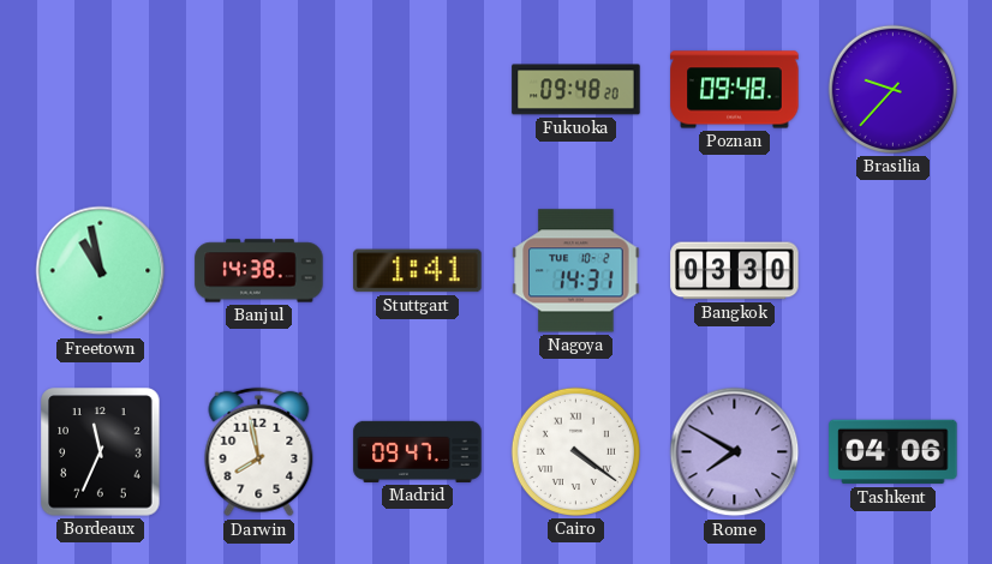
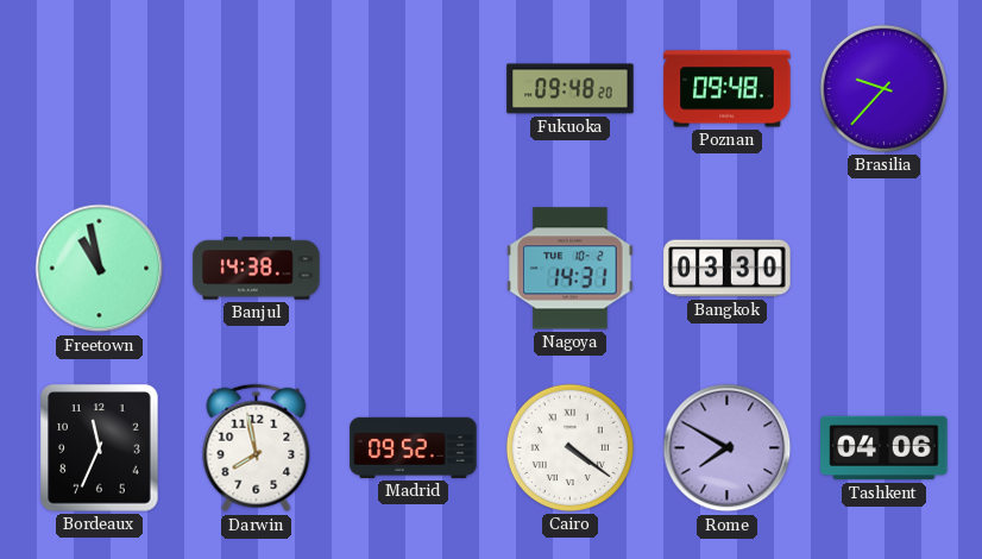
Stuttgart: 1:41 -> none
Madrid: 09:47 -> 09:52
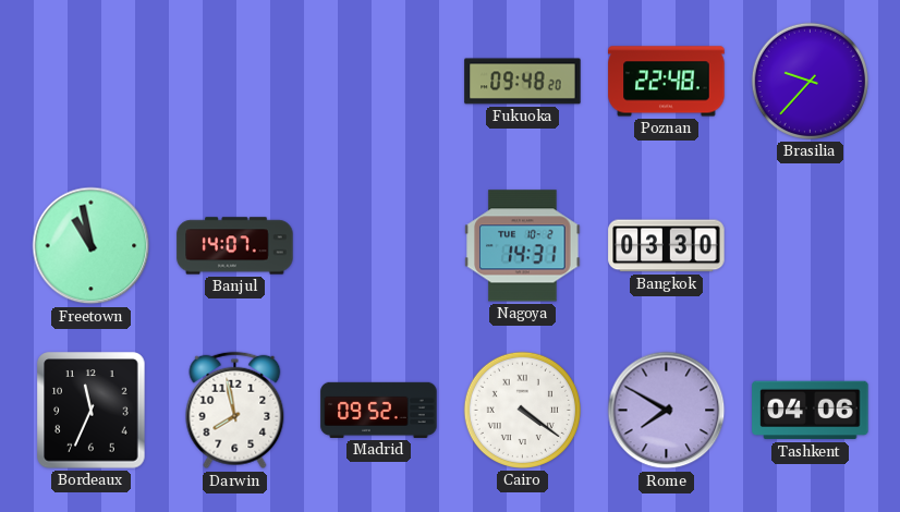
Poznan: 09:48 -> 22:48
Banjul: 14:38 -> 14:07
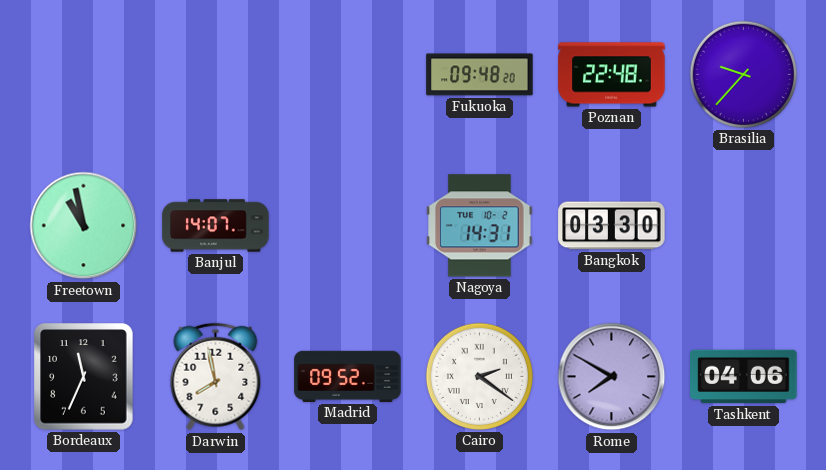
Cairo: 4:21 -> 2:21
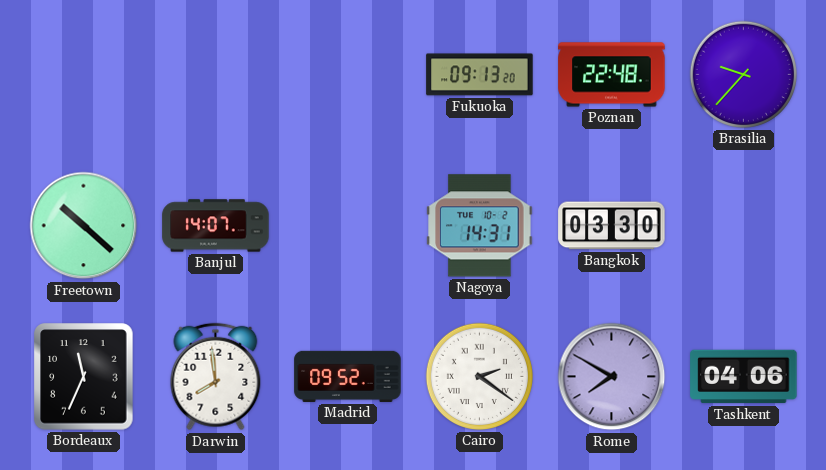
Fukuoka: 09:48 -> 09:13
Freetown: 10:58 -> 10:22
Darwin: 7:58 -> 7:59
